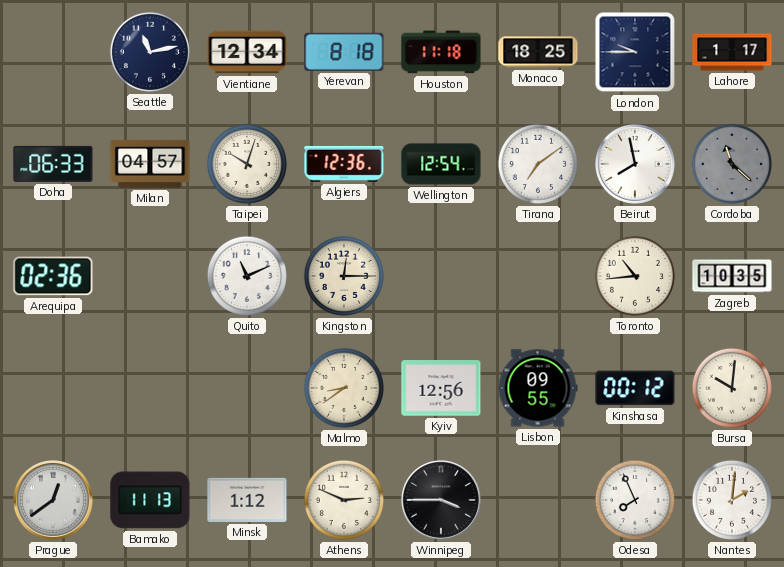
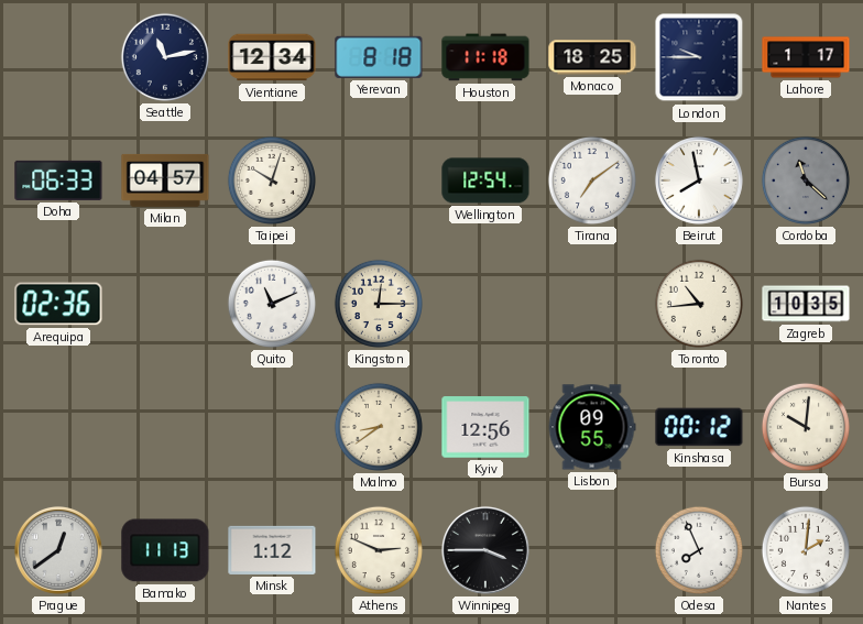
Algiers: 12:36 -> none
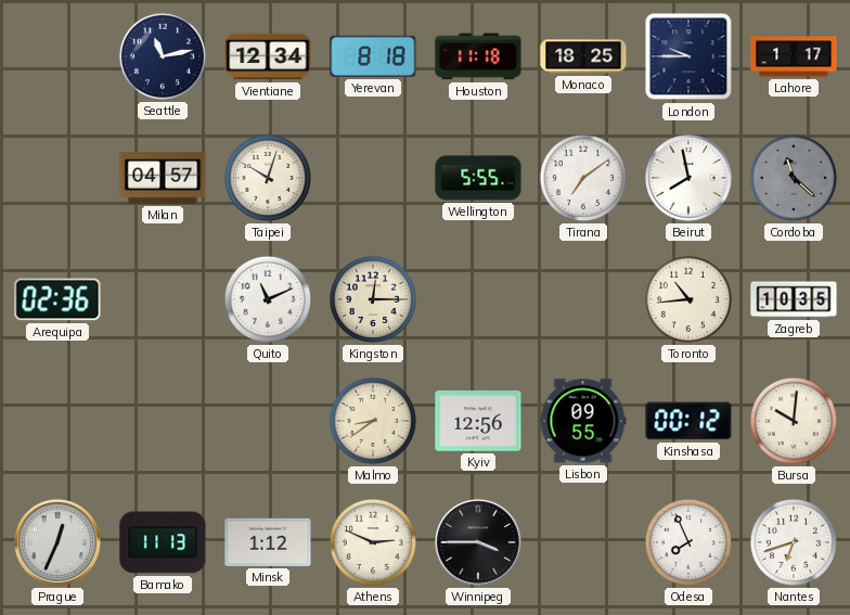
Doha: 06:33 -> none
Wellington: 12:54 -> 5:55
Prague: 12:39 -> 12:34
Nantes: 2:01 -> 6:42
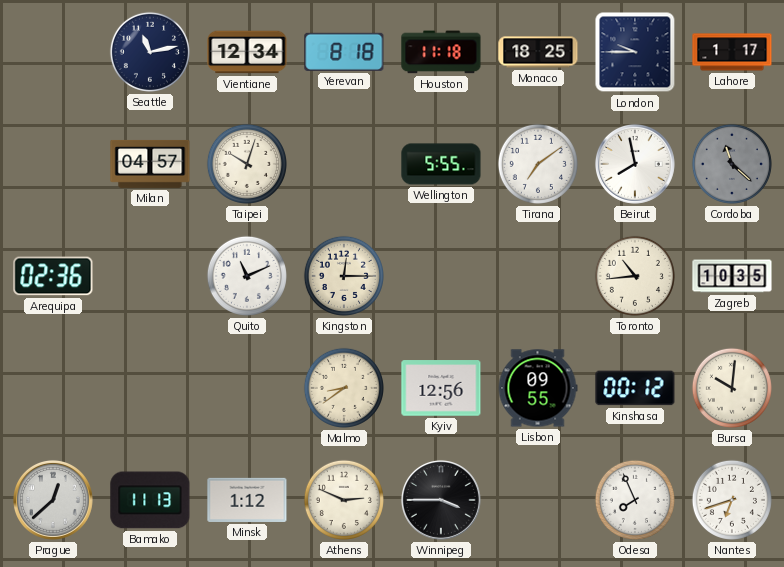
Prague: 12:34 -> 12:38
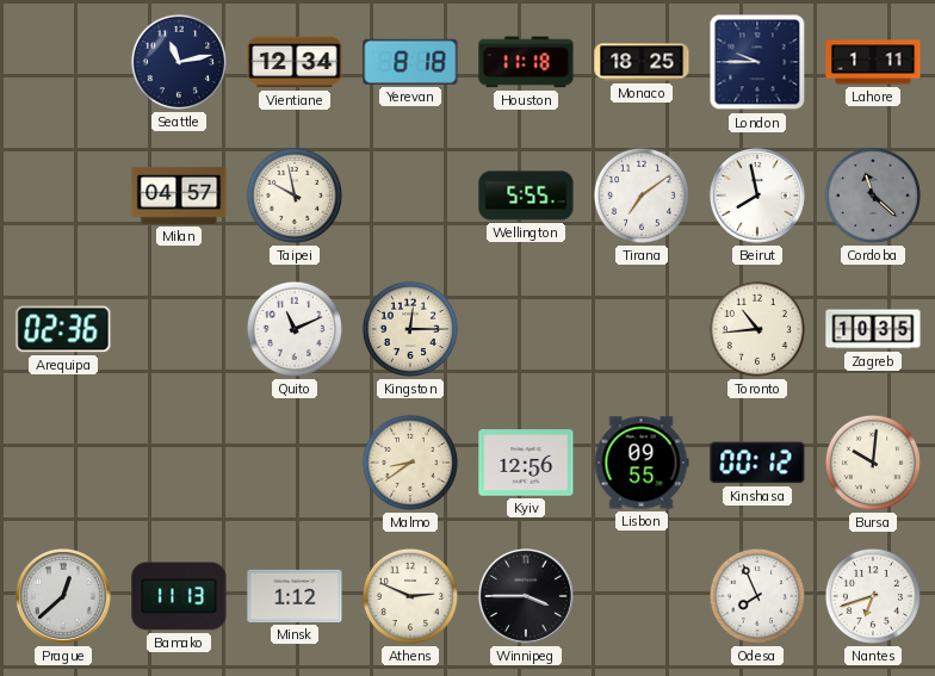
Lahore: 1:17 -> 1:11
Taipei: 10:03 -> 9:58
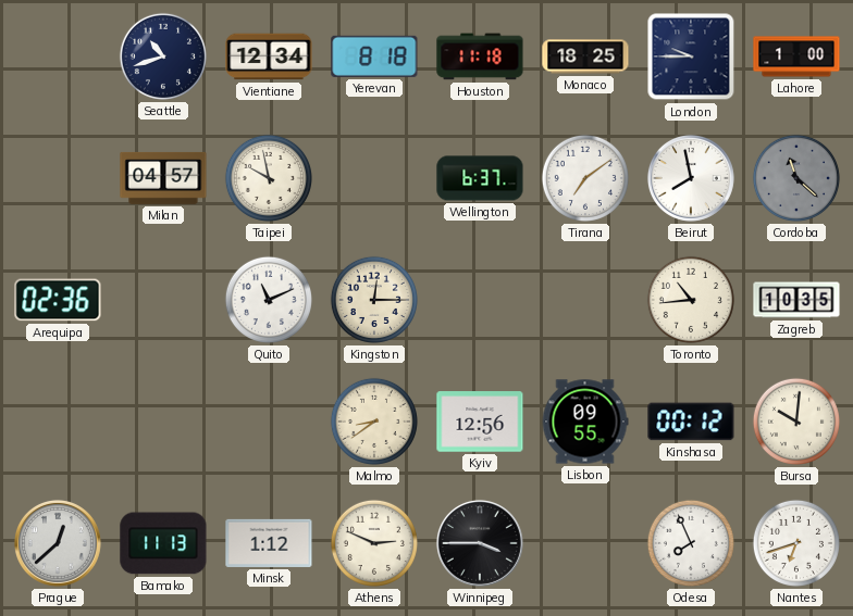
Seattle: 11:13 -> 10:42
Lahore: 1:11 -> 1:00
Wellington: 5:55 -> 6:37
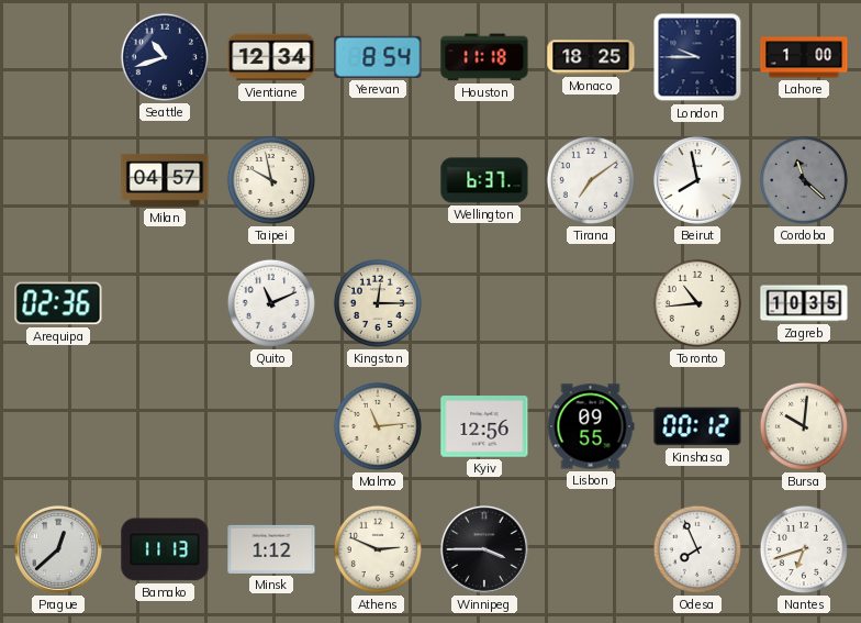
Yerevan: 8:18 -> 8:54
Malmo: 8:39 -> 11:14
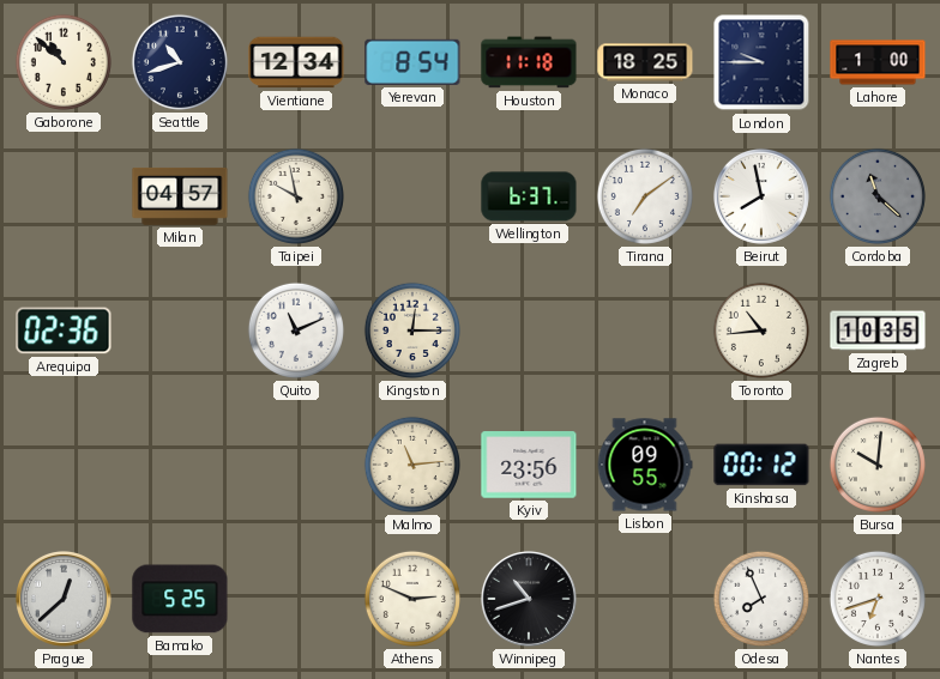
Gaborone: none -> 10:52
Kyiv: 12:56 -> 23:56
Bamako: 11:13 -> 5:25
Minsk: 1:12 -> none
Winnipeg: 3:45 -> 10:42
